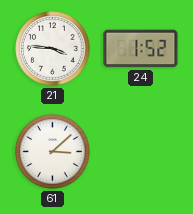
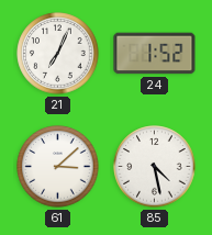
21: 3:46 -> 7:04
85: none -> 4:28
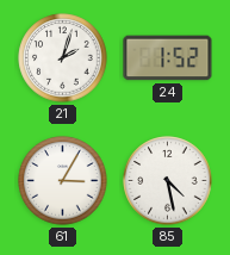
21: 7:04 -> 2:03
61: 3:08 -> 3:05
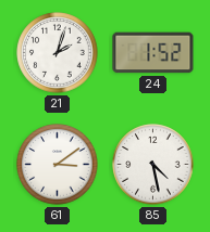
61: 3:05 -> 3:09
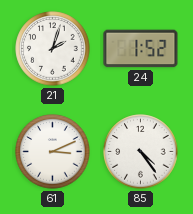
61: 3:09 -> 3:11
85: 4:28 -> 4:24
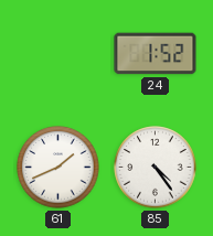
21: 2:03 -> none
61: 3:11 -> 1:41
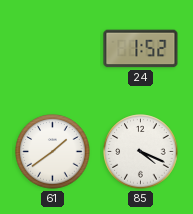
61: 1:41 -> 1:39
85: 4:24 -> 4:19
